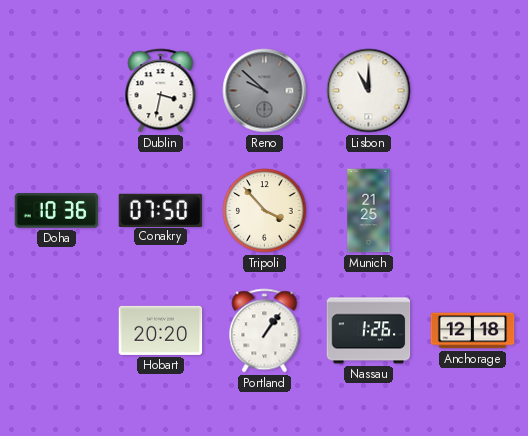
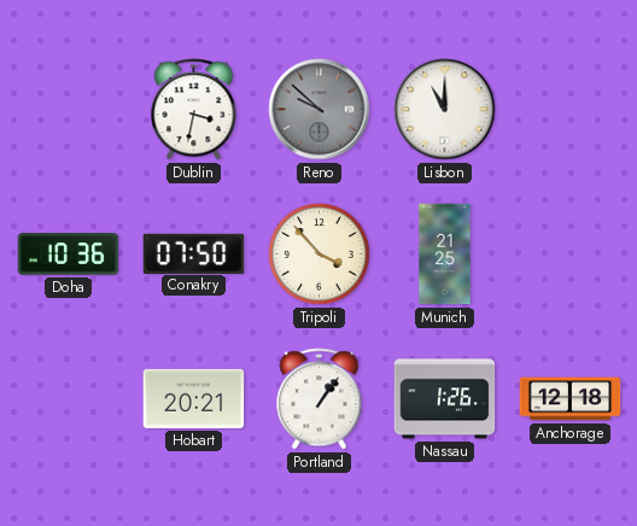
Hobart: 20:20 -> 20:21
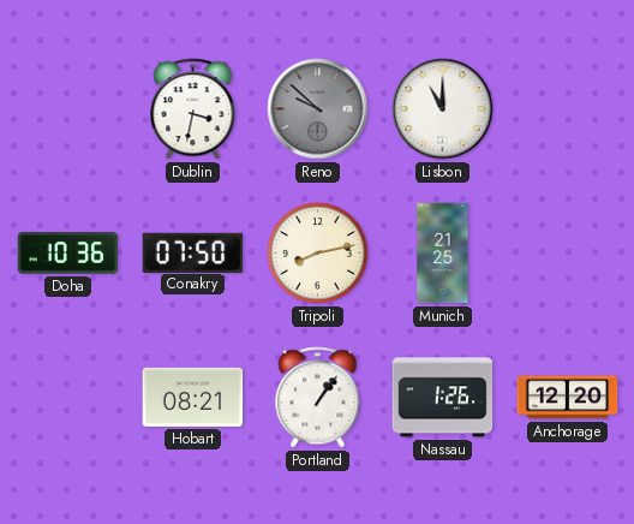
Tripoli: 3:53 -> 8:13
Hobart: 20:21 -> 08:21
Anchorage: 12:18 -> 12:20
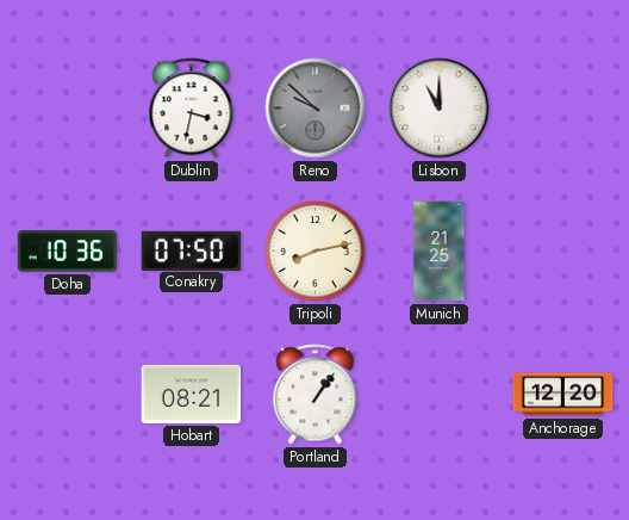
Nassau: 1:26 -> none
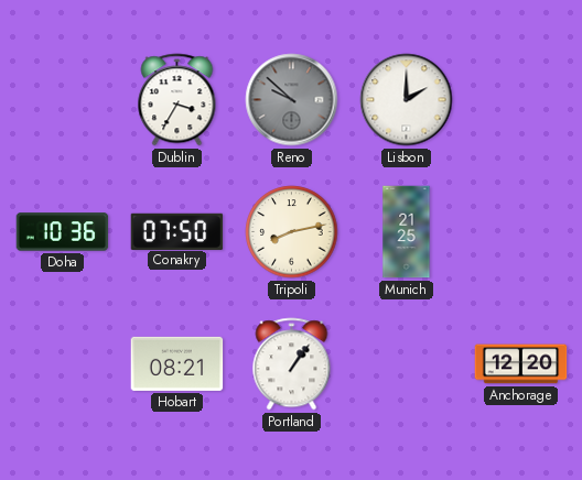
Dublin: 3:32 -> 3:35
Lisbon: 11:00 -> 2:00
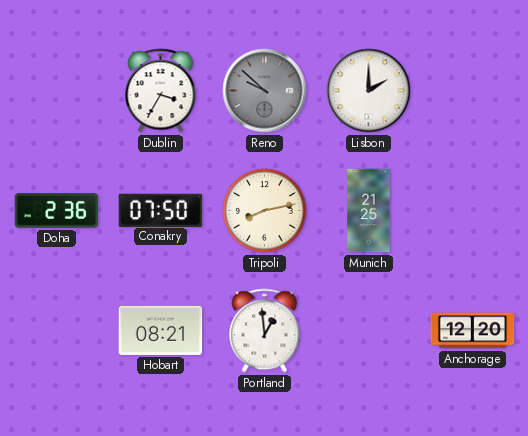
Doha: 10:36 -> 2:36
Portland: 1:06 -> 12:59
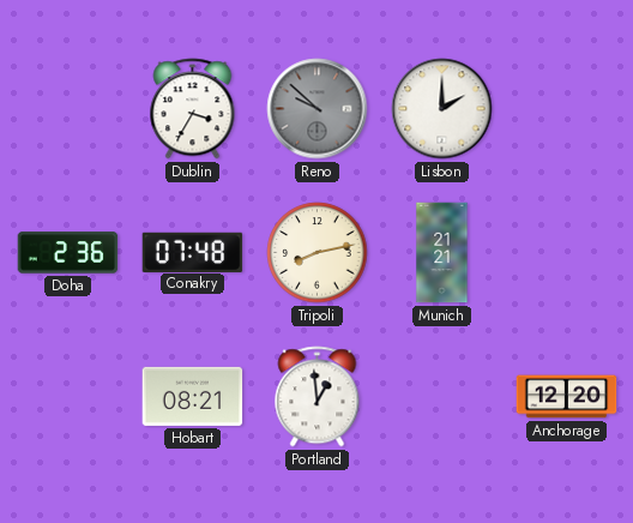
Conakry: 07:50 -> 07:48
Munich: 21:25 -> 21:21
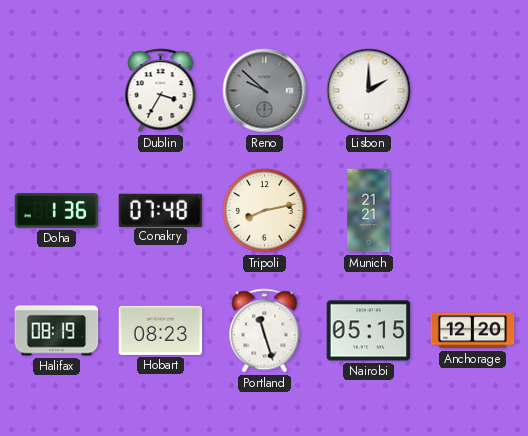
Doha: 2:36 -> 1:36
Halifax: none -> 08:19
Hobart: 08:21 -> 08:23
Portland: 12:59 -> 11:27
Nairobi: none -> 05:15
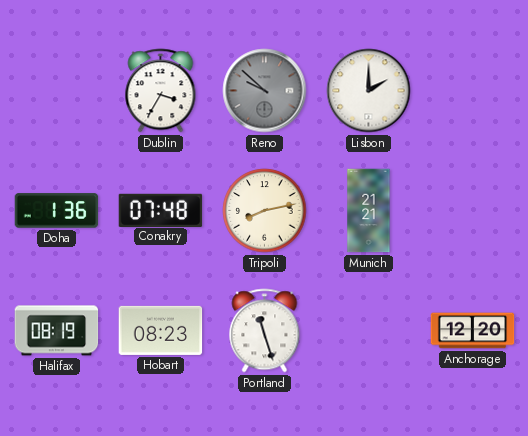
Nairobi: 05:15 -> none
